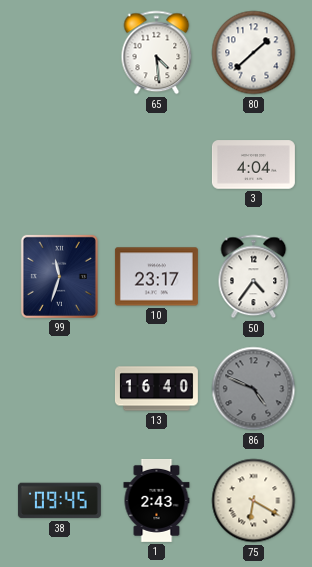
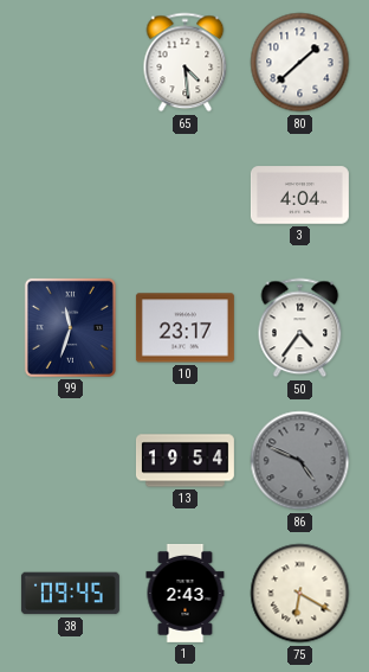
13: 16:40 -> 19:54
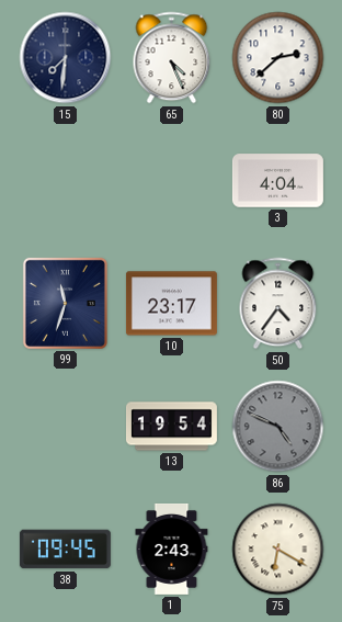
15: none -> 7:31
65: 4:29 -> 4:26
80: 1:38 -> 2:38
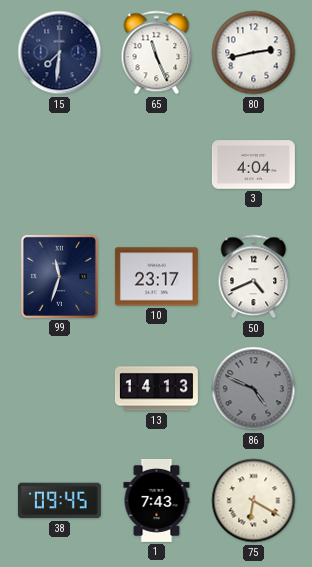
65: 4:26 -> 11:26
80: 2:38 -> 2:43
50: 4:36 -> 4:41
13: 19:54 -> 14:13
1: 2:43 -> 7:43
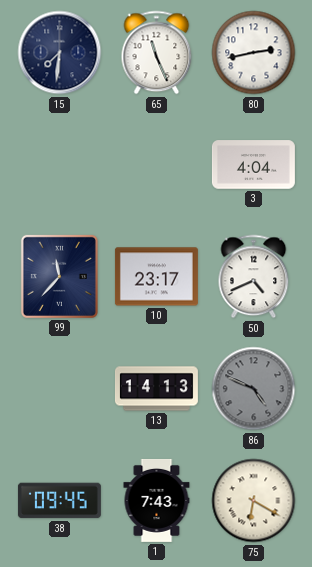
99: 11:33 -> 11:37
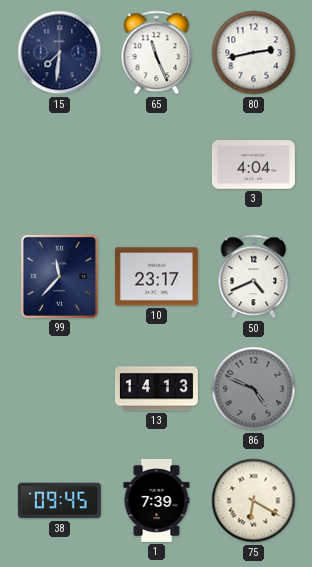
1: 7:43 -> 7:39
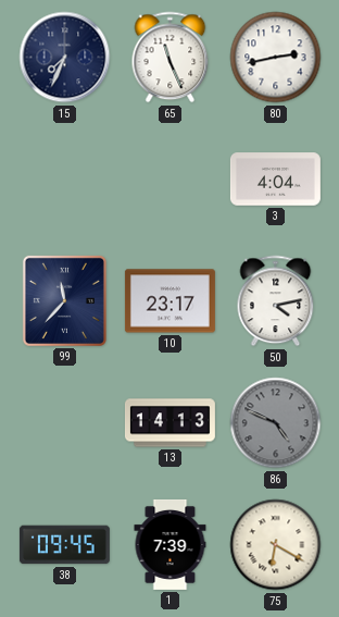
15: 7:31 -> 7:34
50: 4:41 -> 4:13
